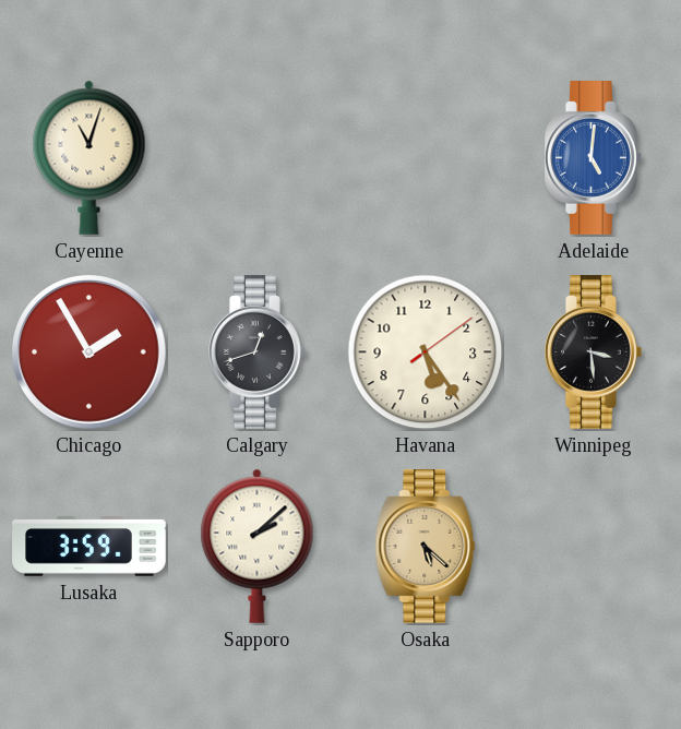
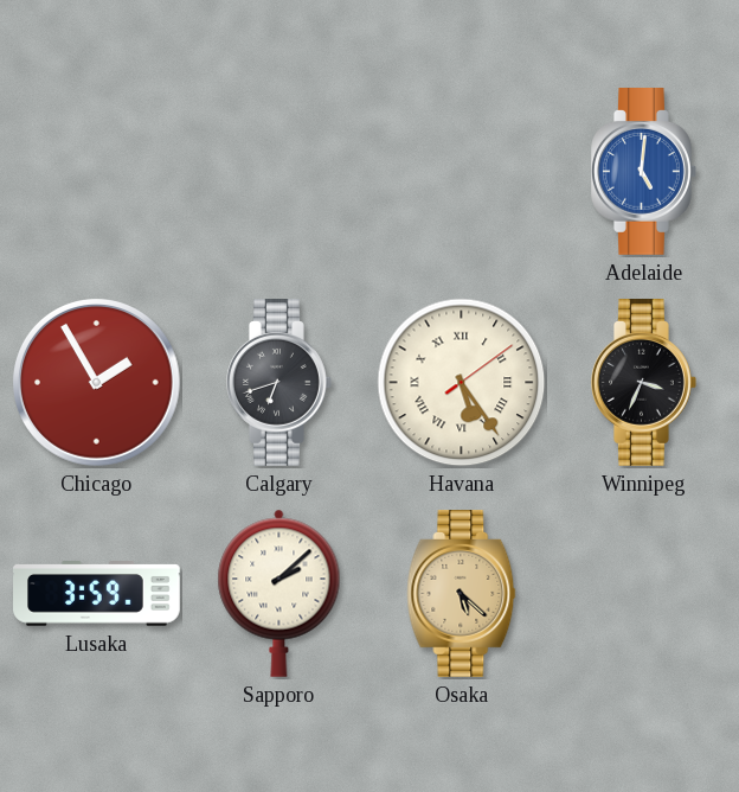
Cayenne: 11:03 -> none
Calgary: 12:42 -> 6:42
Havana numerals: Arabic -> Roman
Winnipeg: 3:29 -> 3:34
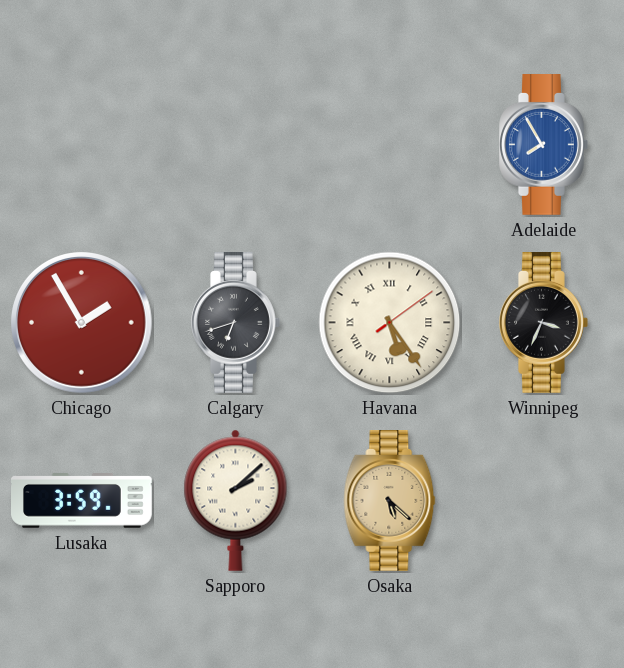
Adelaide: 5:01 -> 7:55
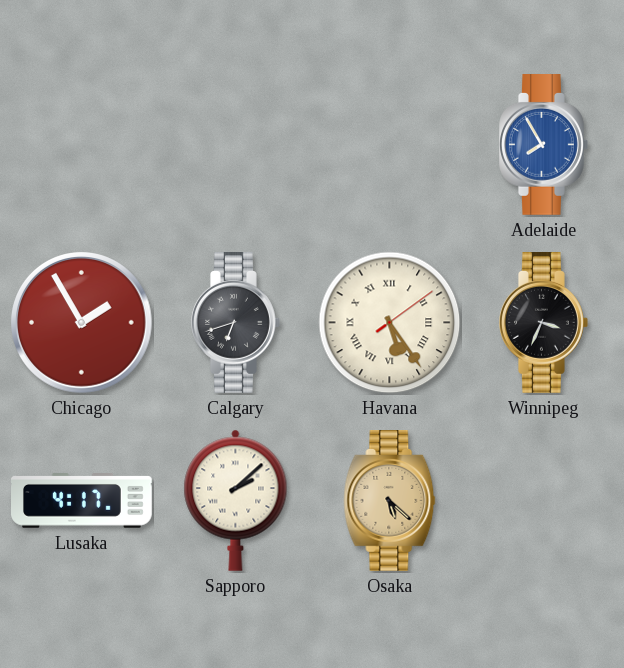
Lusaka: 3:59 -> 4:17
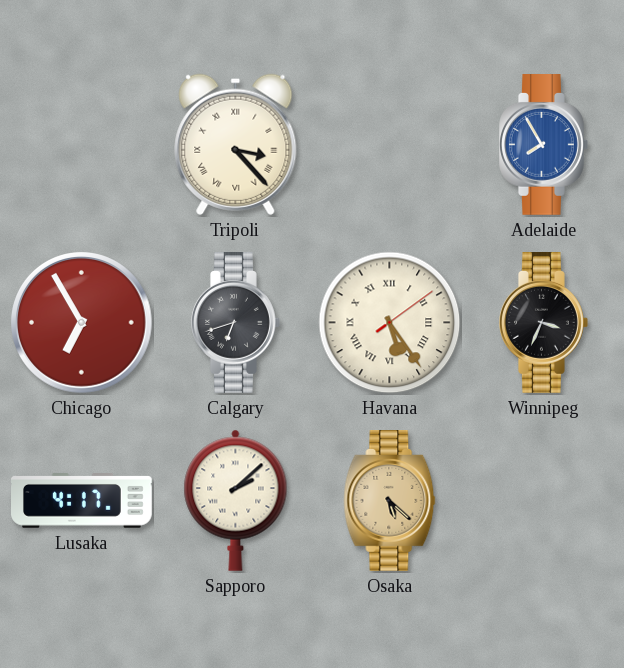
Tripoli: none -> 3:23
Chicago: 1:55 -> 6:55
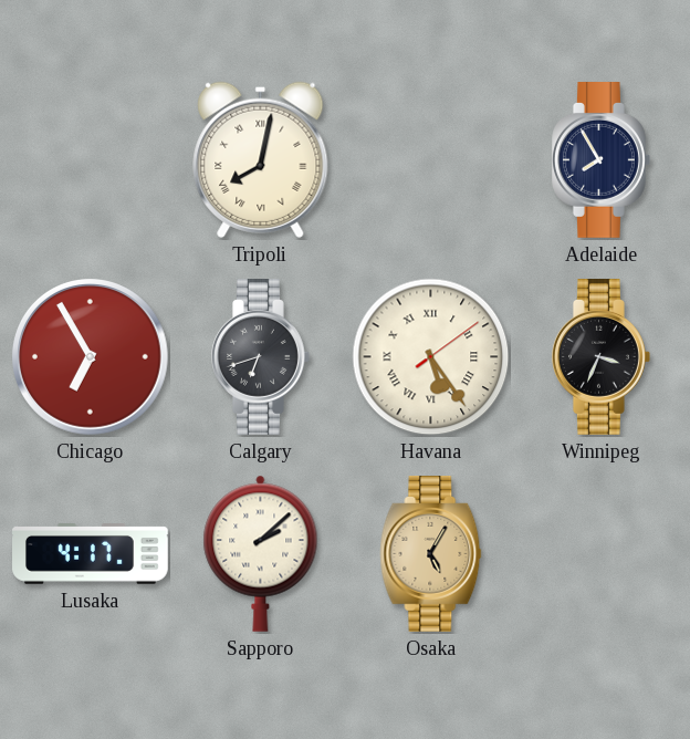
Tripoli: 3:23 -> 8:02
Adelaide dial: blue -> navy
Osaka: 5:22 -> 5:05
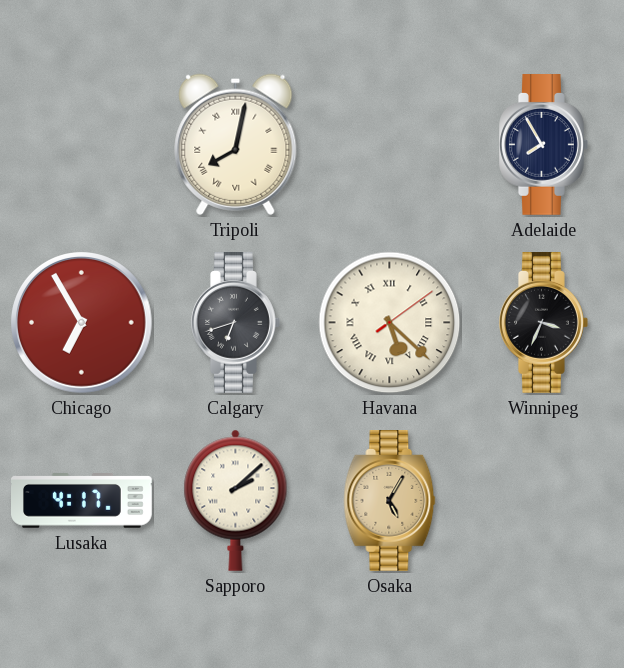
Havana: 5:24 -> 5:22
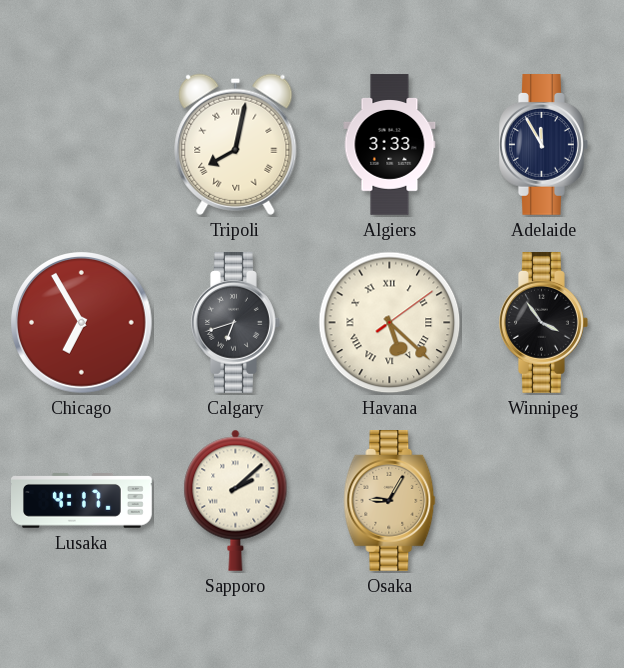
Algiers: none -> 3:33
Adelaide: 7:55 -> 11:55
Winnipeg: 3:34 -> 3:54
Osaka: 5:05 -> 9:05
